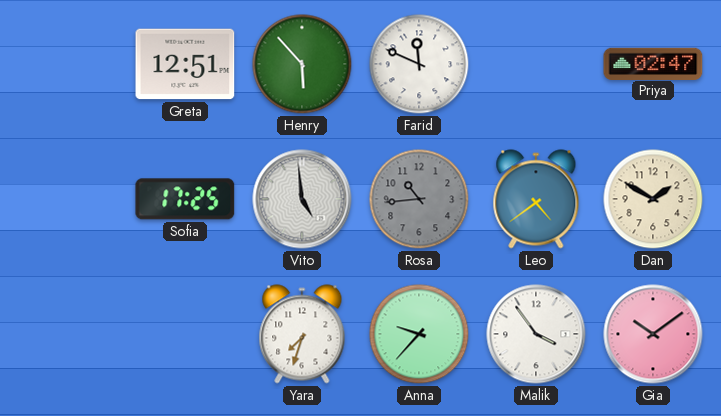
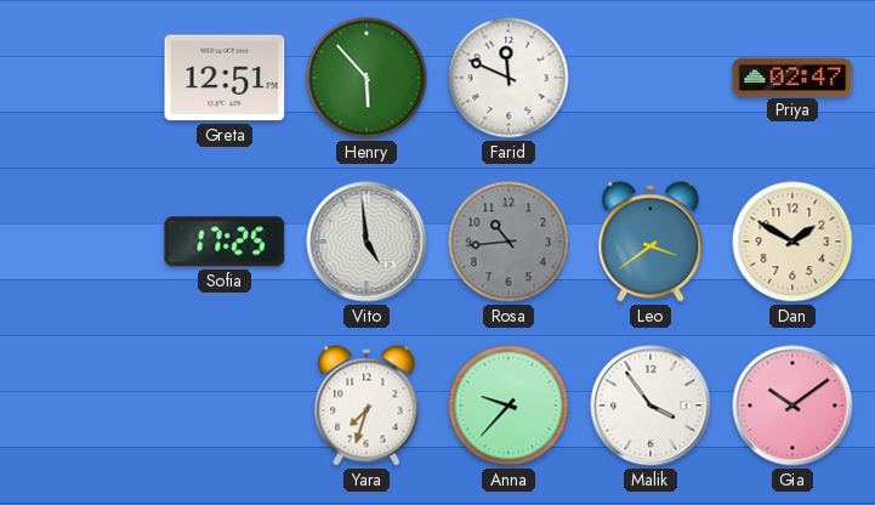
Leo: 4:39 -> 3:39
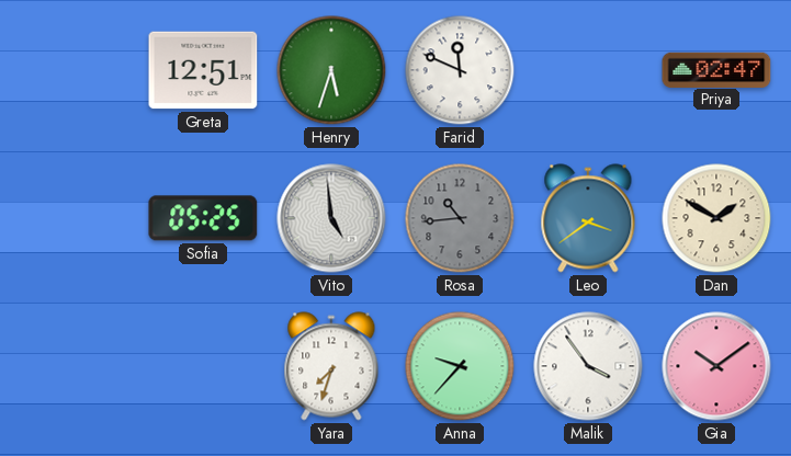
Henry: 5:53 -> 5:33
Sofia: 17:25 -> 05:25
